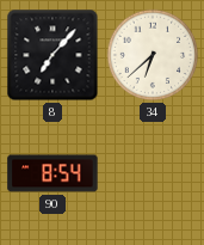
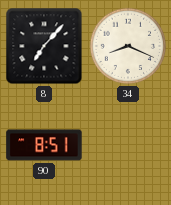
34: 6:38 -> 8:19
90: 8:54 -> 8:51
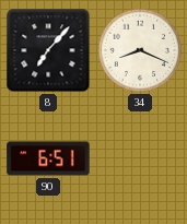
90: 8:51 -> 6:51
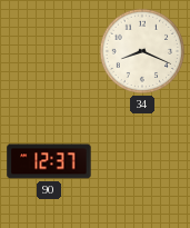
8: 7:07 -> none
90: 6:51 -> 12:37
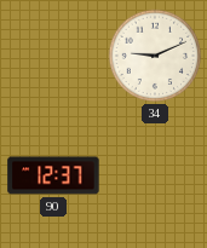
34: 8:19 -> 9:11
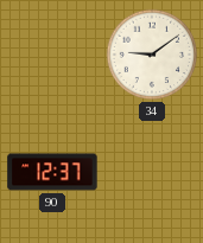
34: 9:11 -> 9:09
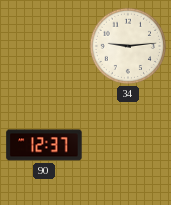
34: 9:09 -> 9:14
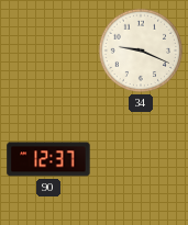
34: 9:14 -> 9:19
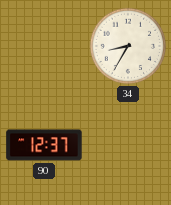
34: 9:19 -> 8:35
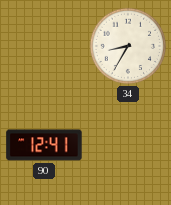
90: 12:37 -> 12:41
